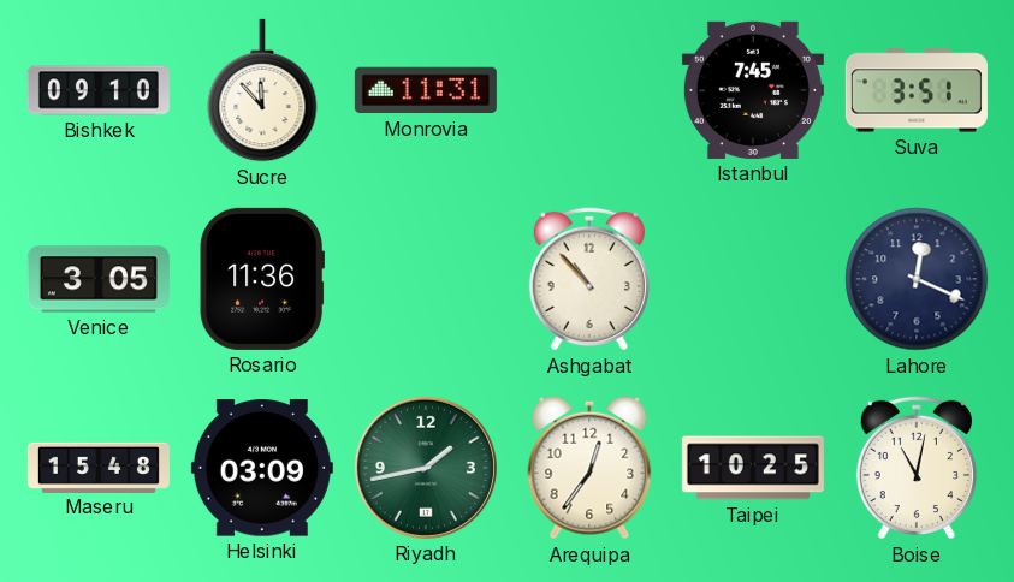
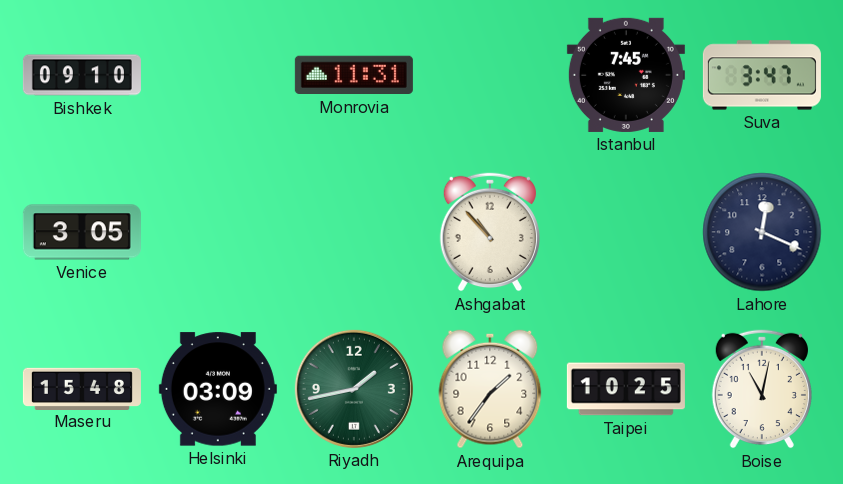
Sucre: 11:53 -> none
Suva: 3:51 -> 3:47
Rosario: 11:36 -> none
Arequipa: 12:36 -> 1:36
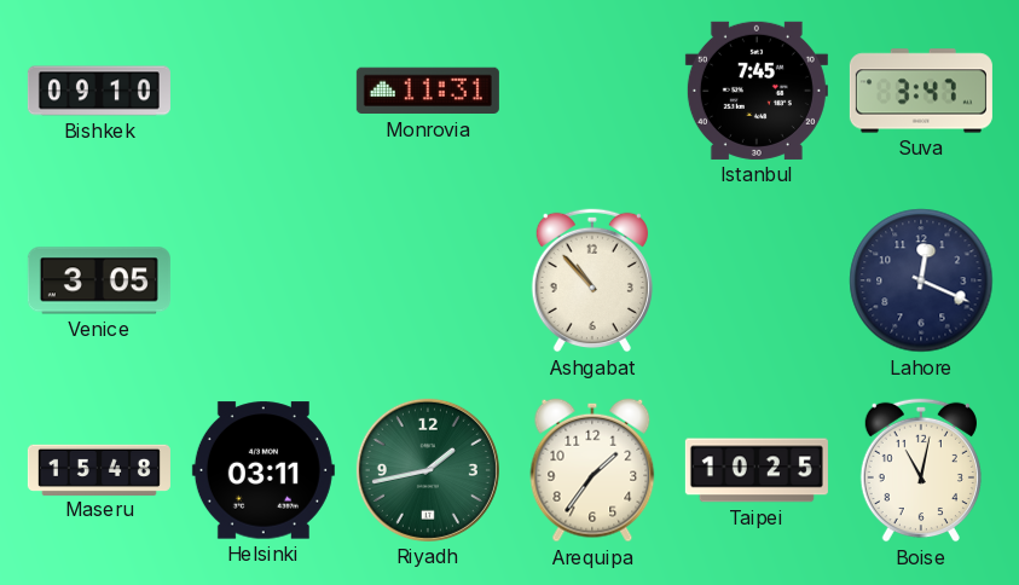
Helsinki: 03:09 -> 03:11
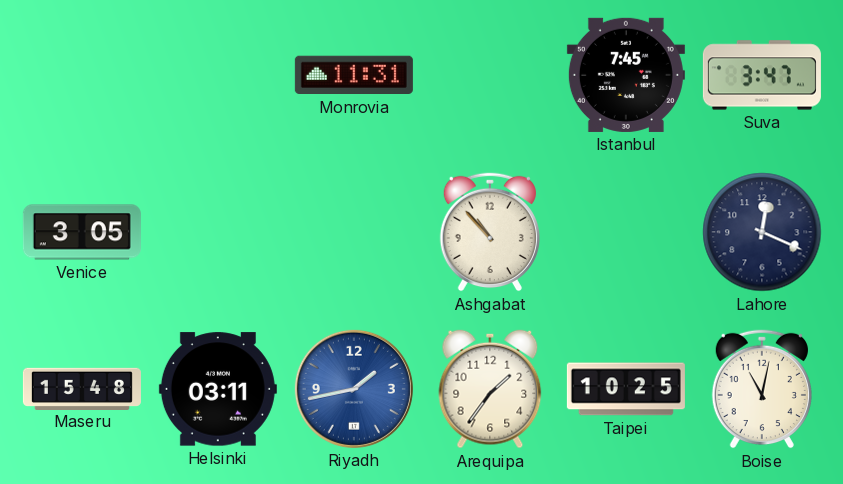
Bishkek: 09:10 -> none
Riyadh dial: green -> blue
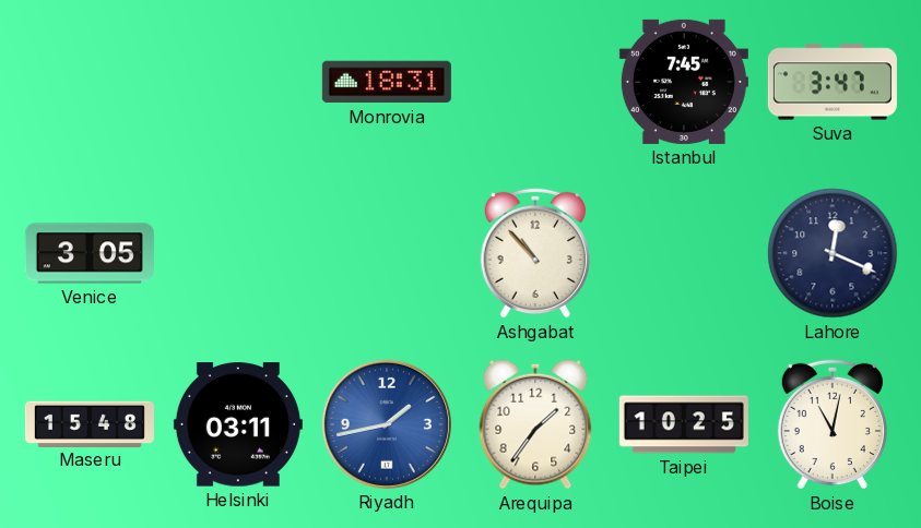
Monrovia: 11:31 -> 18:31
